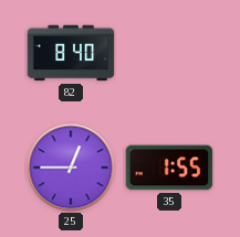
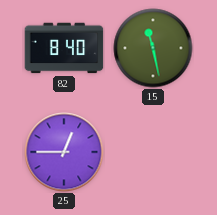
15: none -> 11:28
35: 1:55 -> none
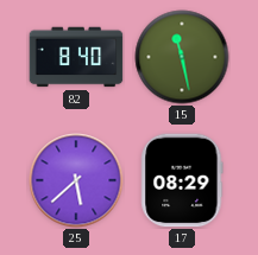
25: 12:45 -> 5:38
17: none -> 08:29
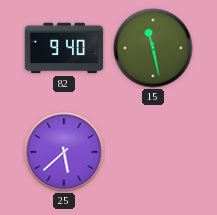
82: 8:40 -> 9:40
17: 08:29 -> none
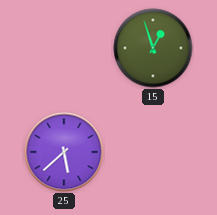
82: 9:40 -> none
15: 11:28 -> 12:57
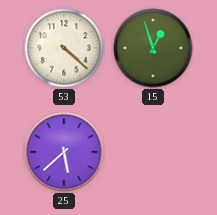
53: none -> 4:22
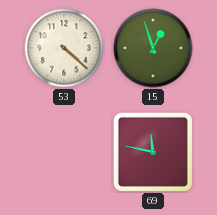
25: 5:38 -> none
69: none -> 11:47
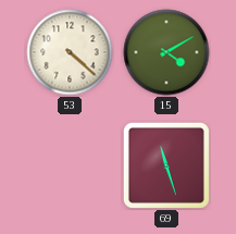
15: 12:57 -> 4:10
69: 11:47 -> 11:27
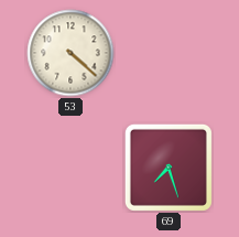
15: 4:10 -> none
69: 11:27 -> 7:27
